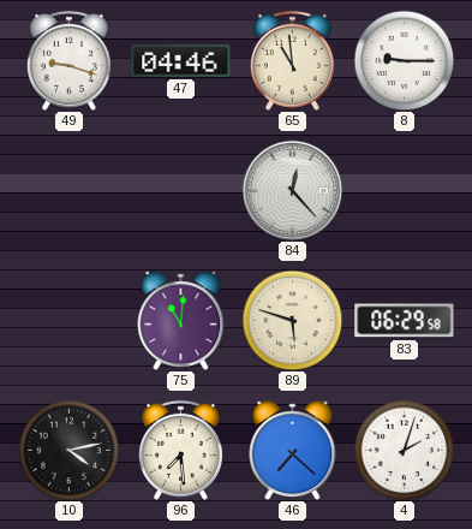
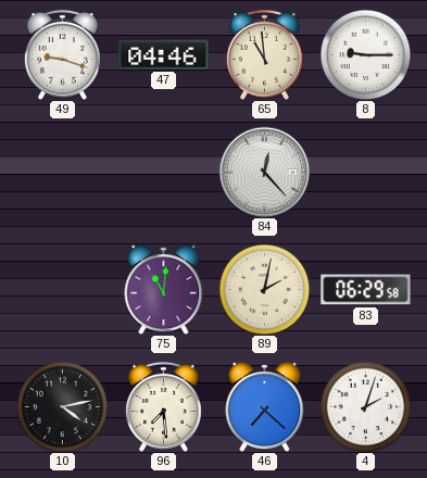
89: 5:48 -> 2:02
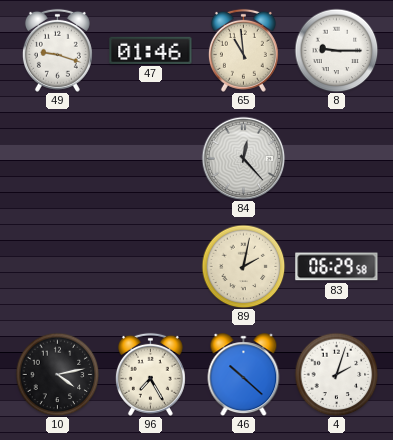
47: 04:46 -> 01:46
75: 11:01 -> none
96: 7:29 -> 7:25
46: 7:22 -> 10:22
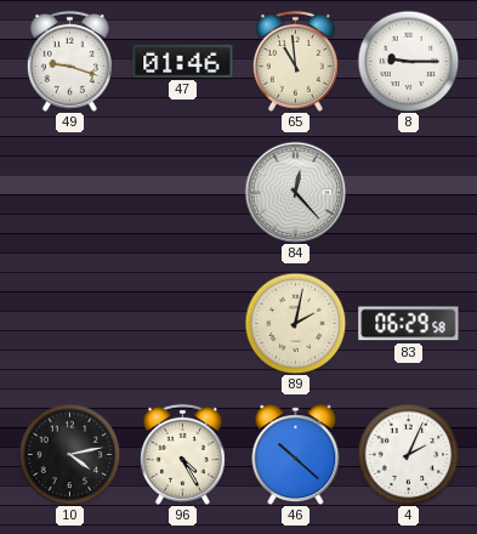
96: 7:25 -> 4:25
4: 2:03 -> 2:04
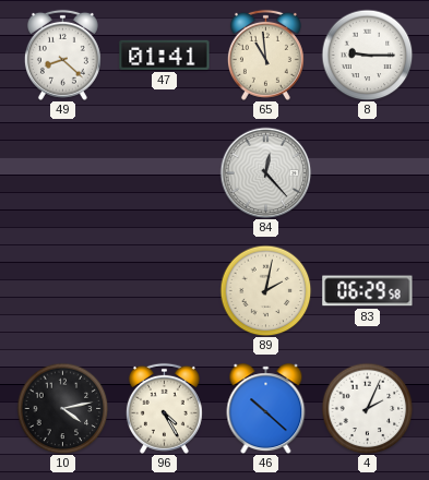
49: 9:18 -> 8:22
47: 01:46 -> 01:41
